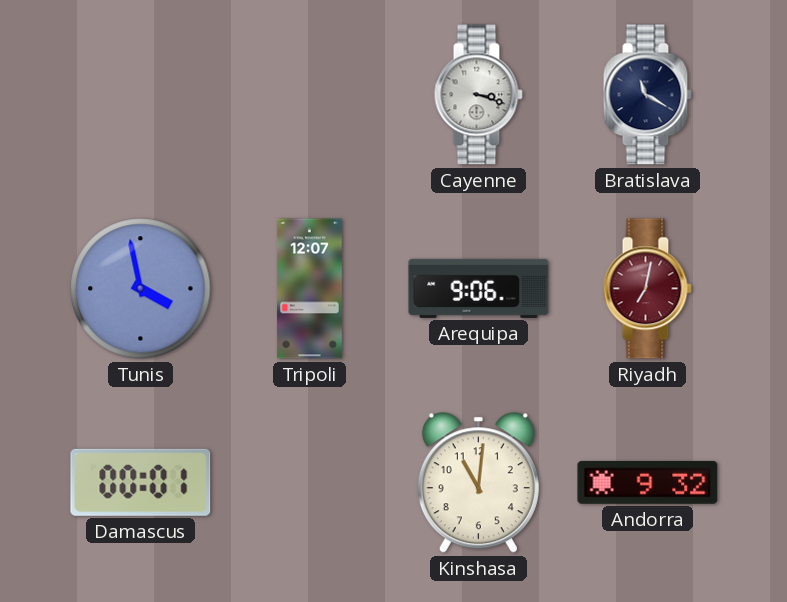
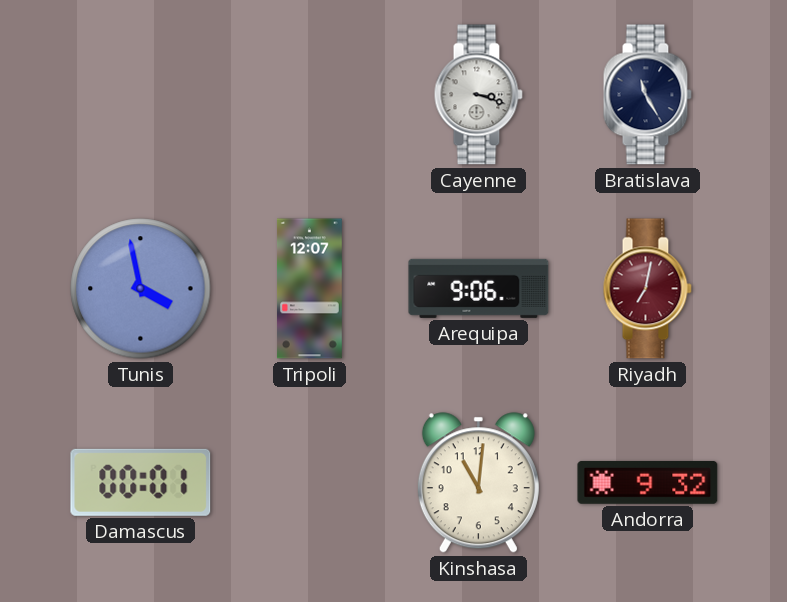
Bratislava: 11:20 -> 11:25
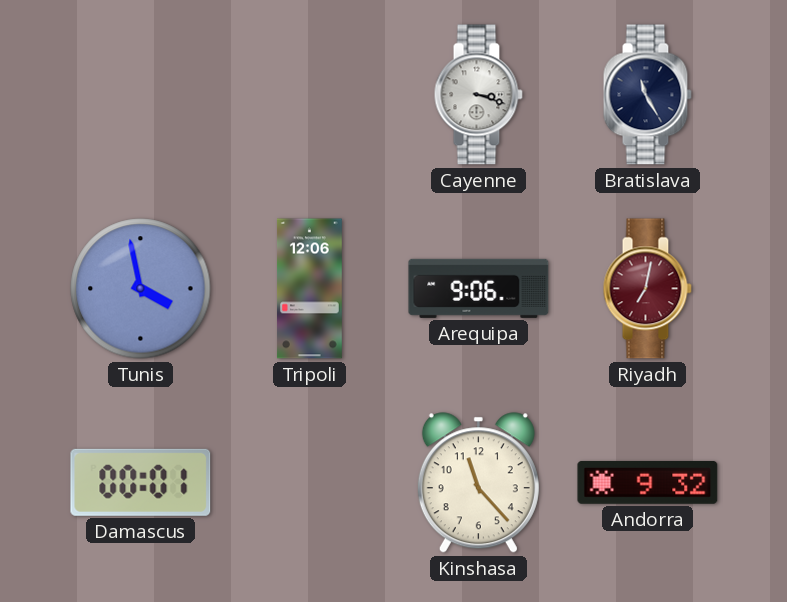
Tripoli: 12:07 -> 12:06
Kinshasa: 11:01 -> 11:23
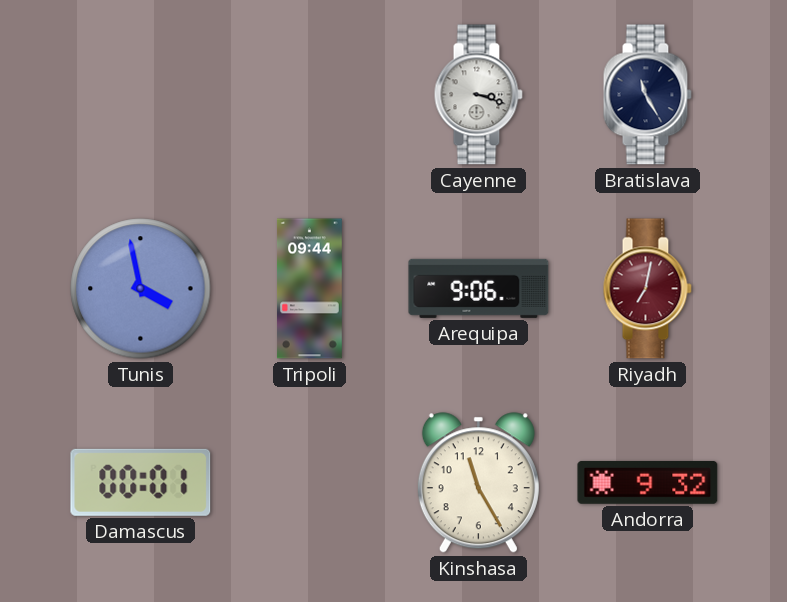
Tripoli: 12:06 -> 09:44
Kinshasa: 11:23 -> 11:25
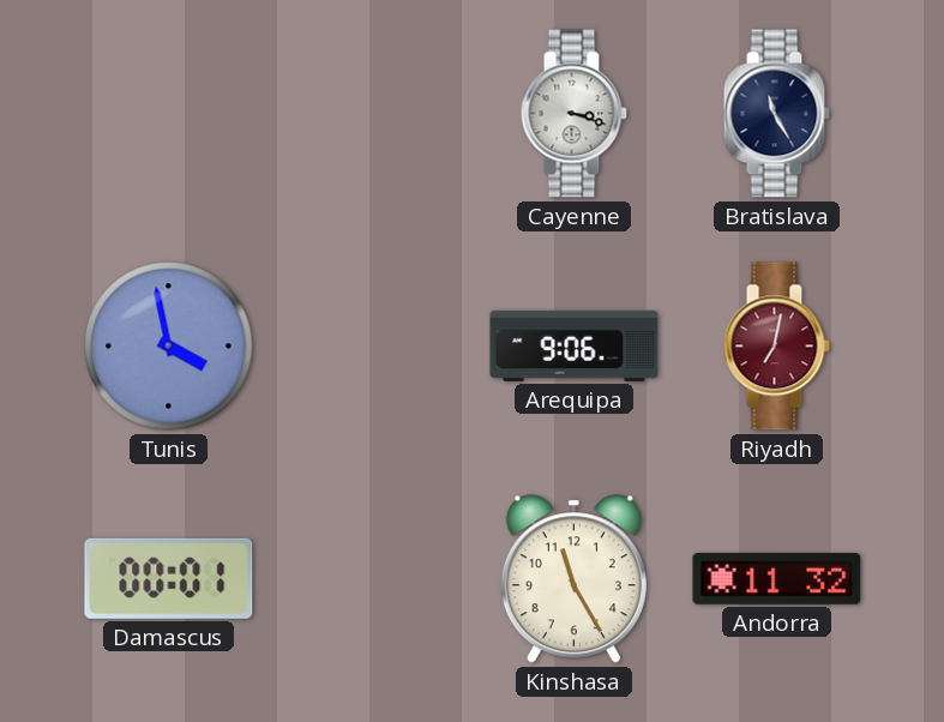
Tripoli: 09:44 -> none
Andorra: 9:32 -> 11:32
